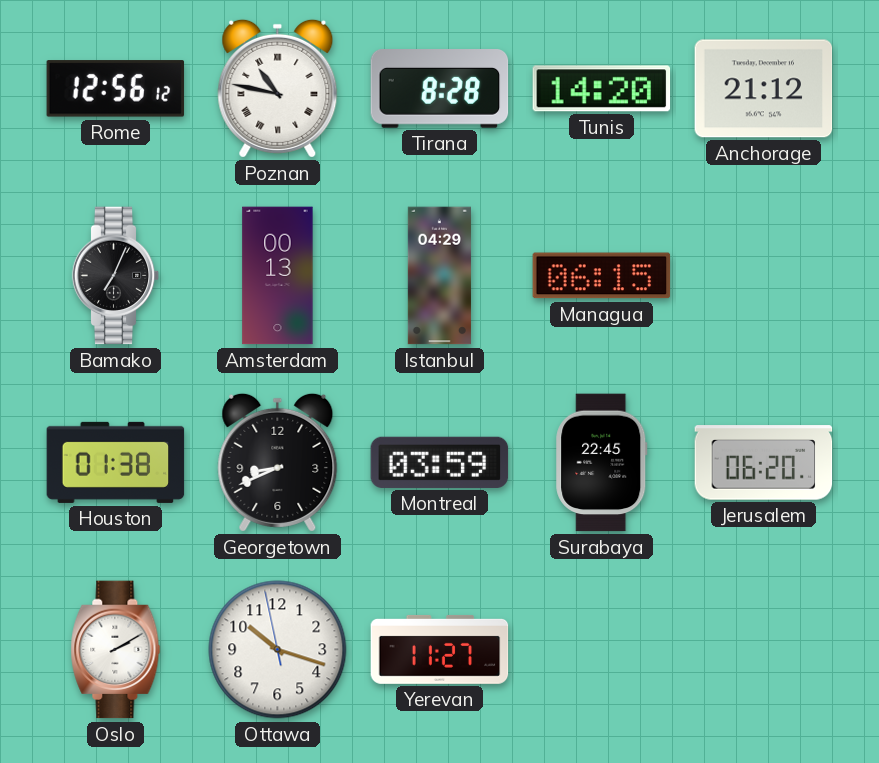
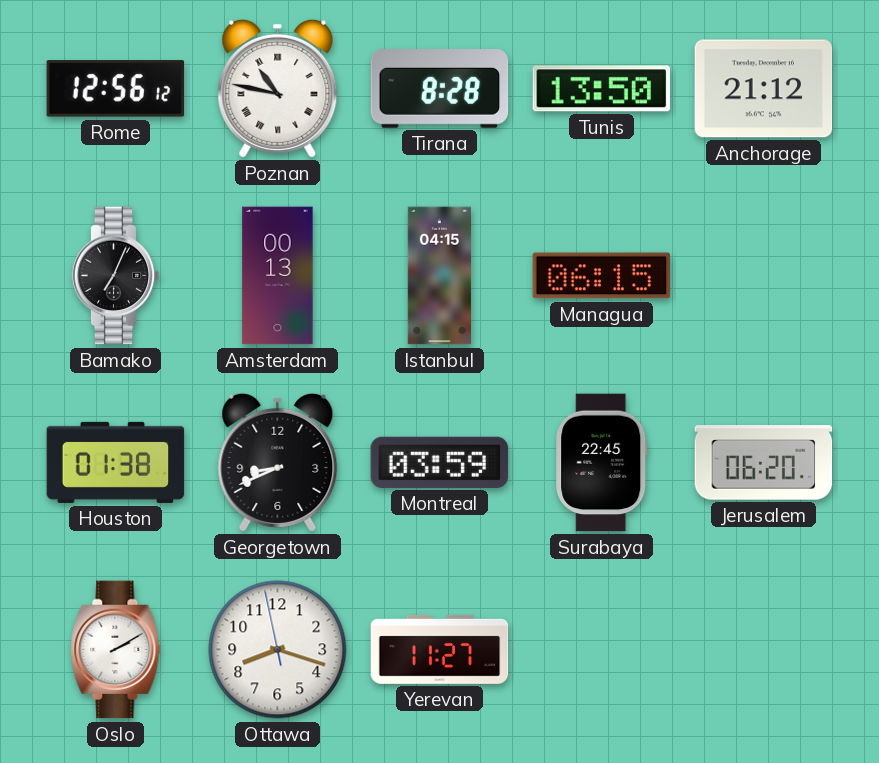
Tunis: 14:20 -> 13:50
Istanbul: 04:29 -> 04:15
Ottawa: 10:17 -> 8:17
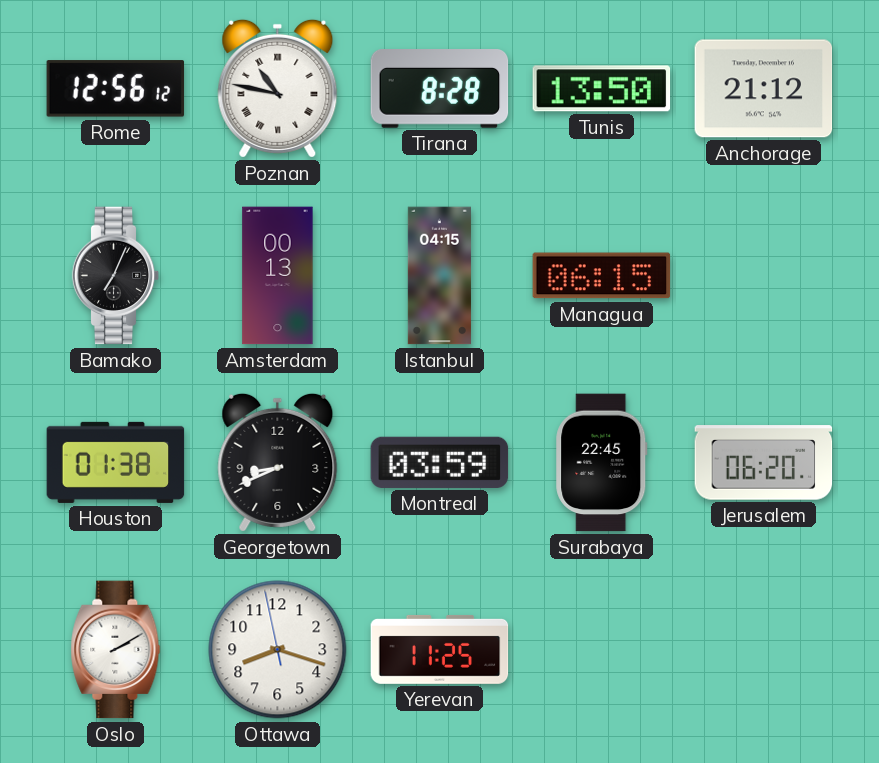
Yerevan: 11:27 -> 11:25
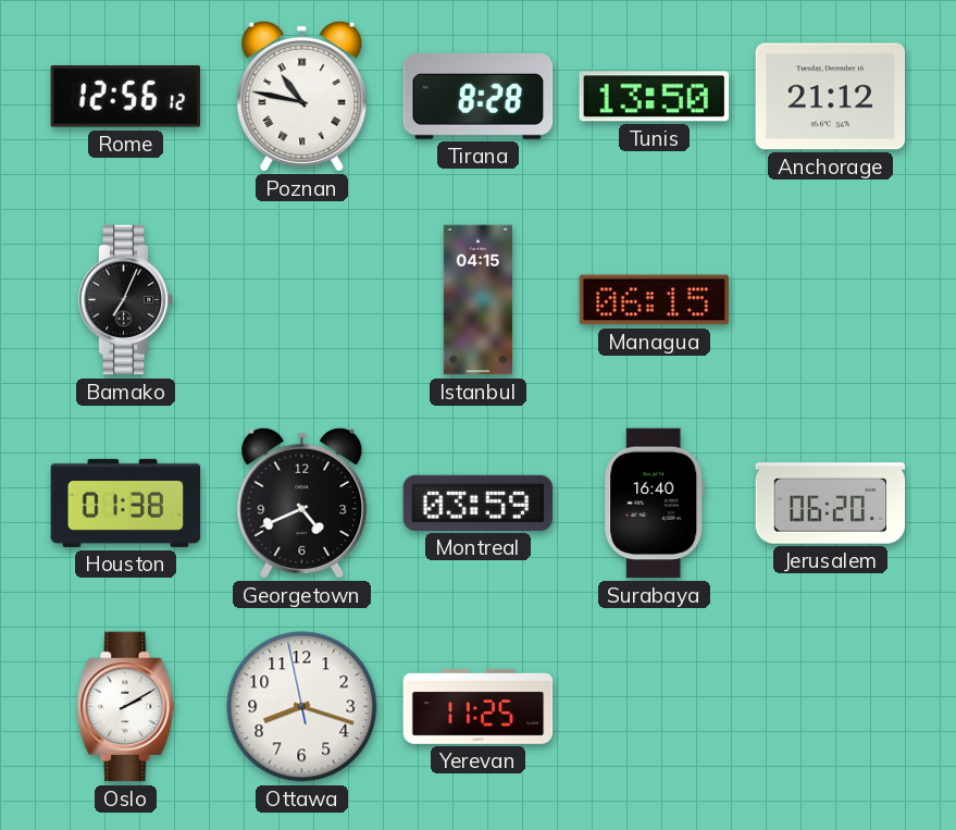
Amsterdam: 00:13 -> none
Georgetown: 8:41 -> 4:41
Surabaya: 22:45 -> 16:40
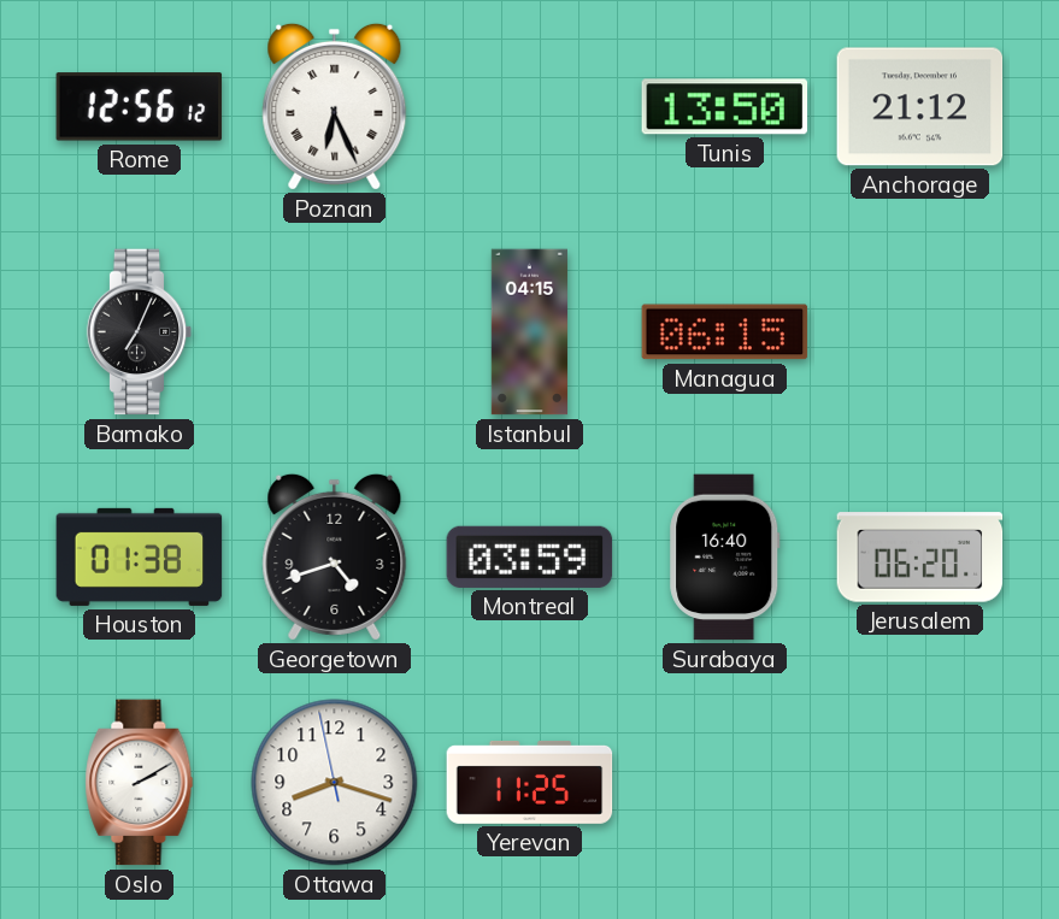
Poznan: 10:47 -> 6:26
Tirana: 8:28 -> none
Georgetown: 4:41 -> 4:42
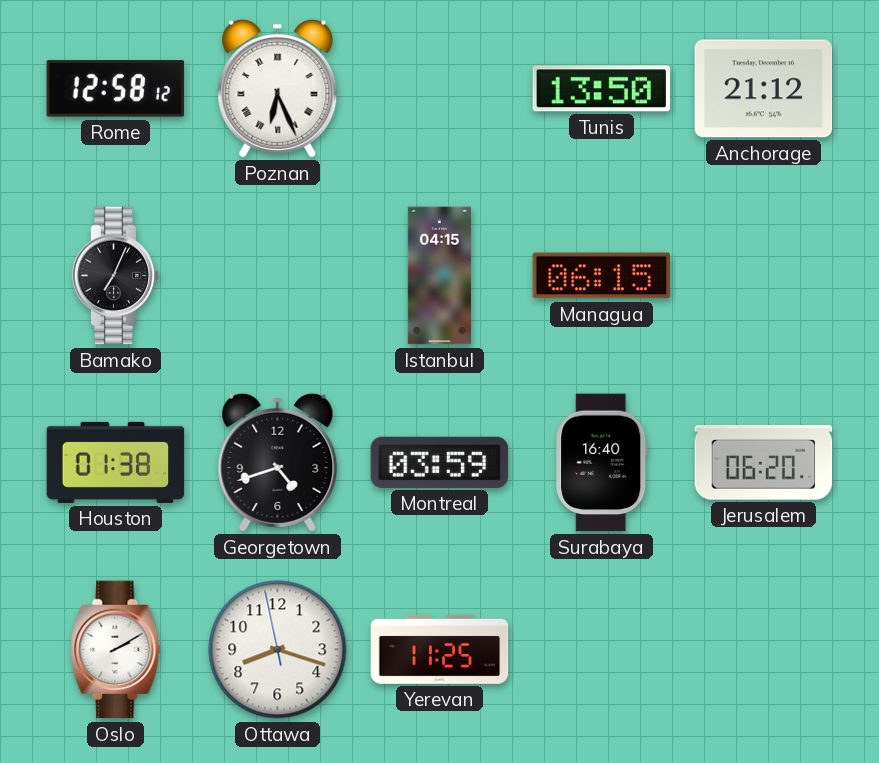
Rome: 12:56 -> 12:58
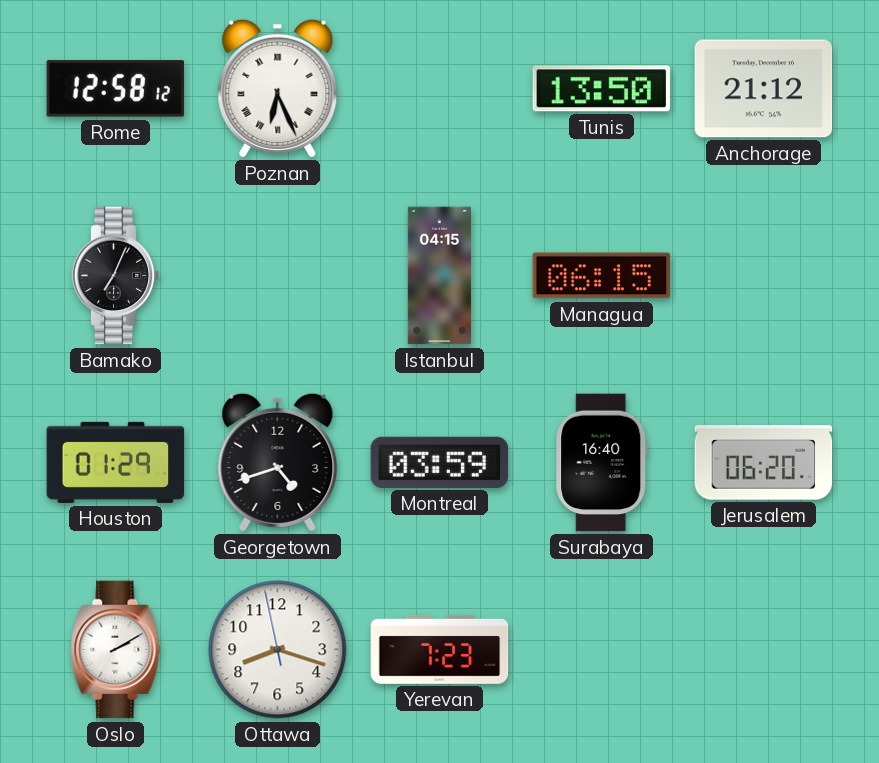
Houston: 01:38 -> 01:29
Yerevan: 11:25 -> 7:23
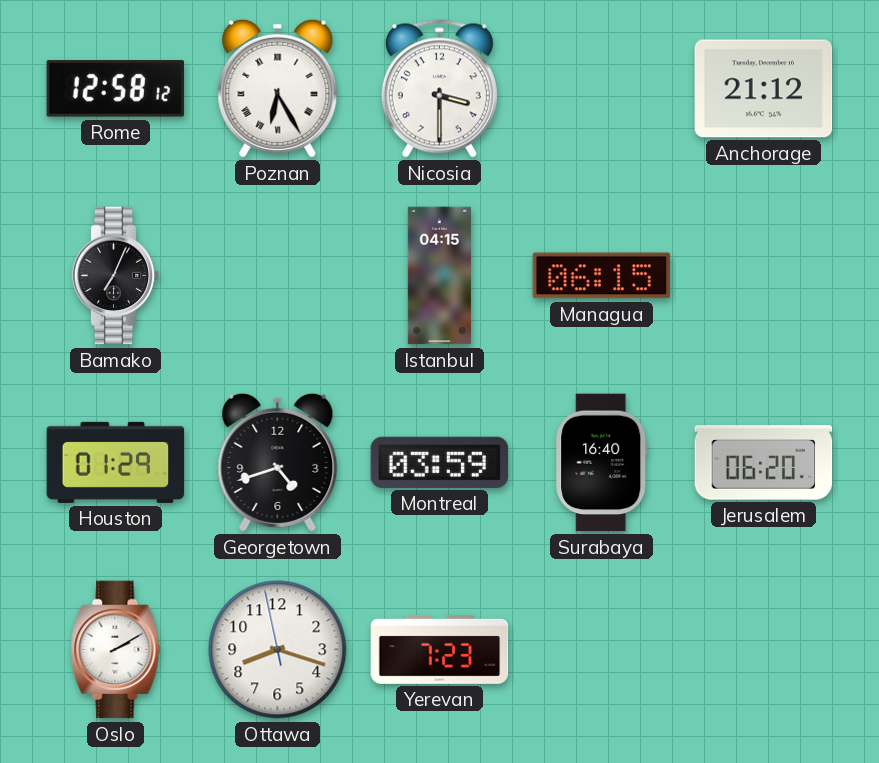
Poznan: 6:26 -> 6:25
Nicosia: none -> 3:30
Tunis: 13:50 -> none
